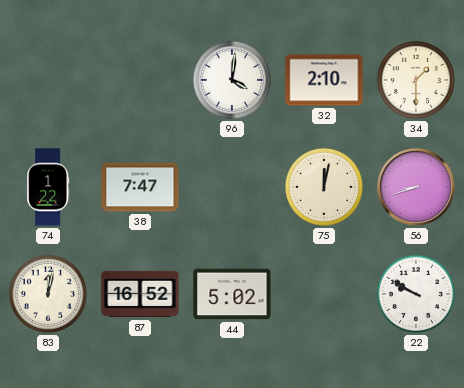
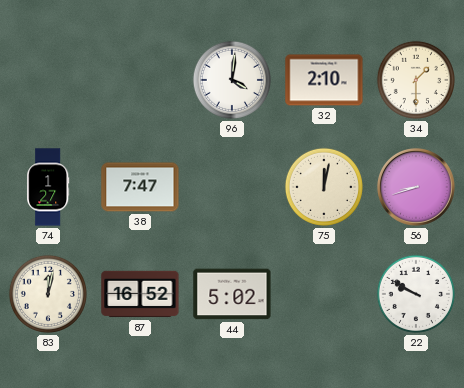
74: 1:22 -> 1:27
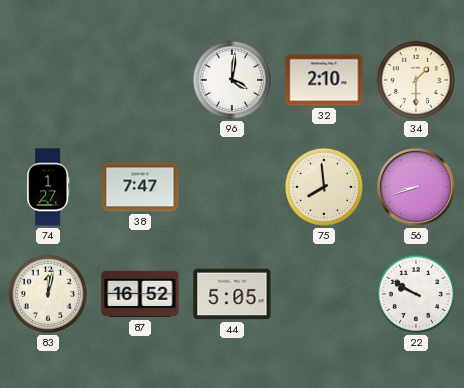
75: 12:02 -> 7:59
44: 5:02 -> 5:05
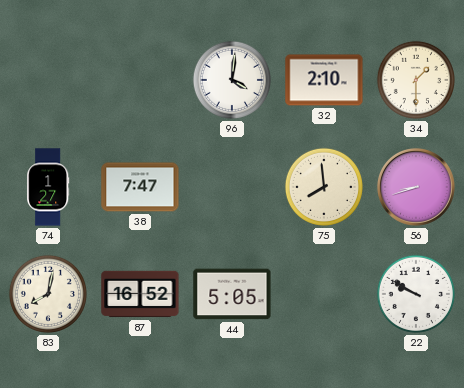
83: 12:02 -> 8:02
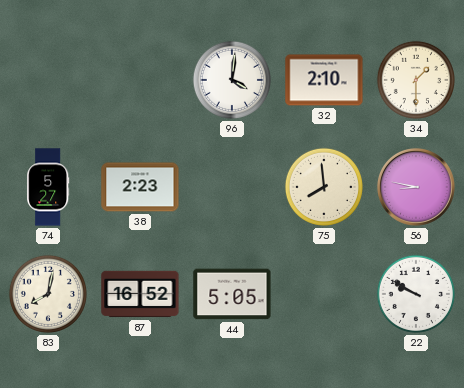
74: 1:27 -> 5:27
38: 7:47 -> 2:23
56: 8:42 -> 8:47
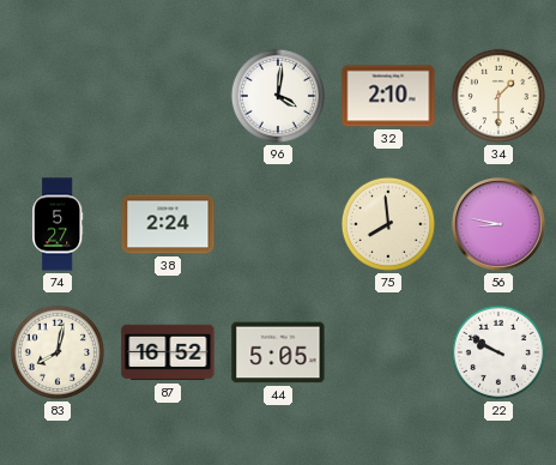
38: 2:23 -> 2:24
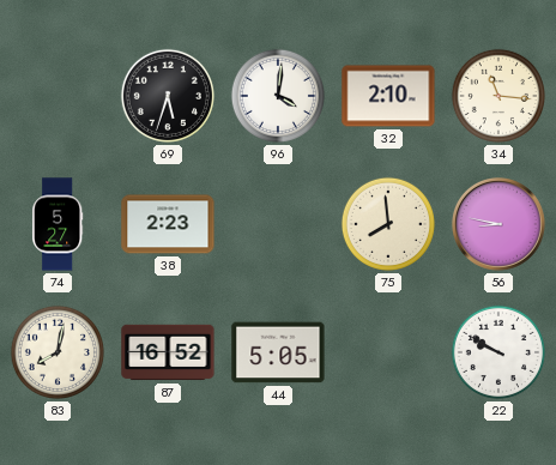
69: none -> 5:33
34: 1:30 -> 11:16
38: 2:24 -> 2:23
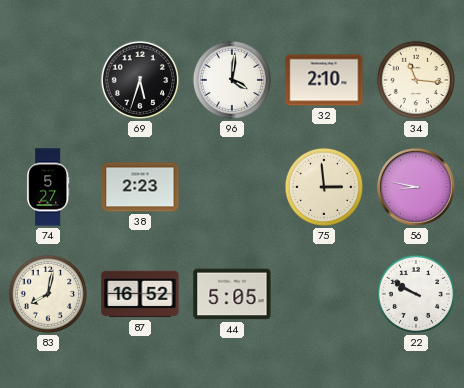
75: 7:59 -> 2:59
